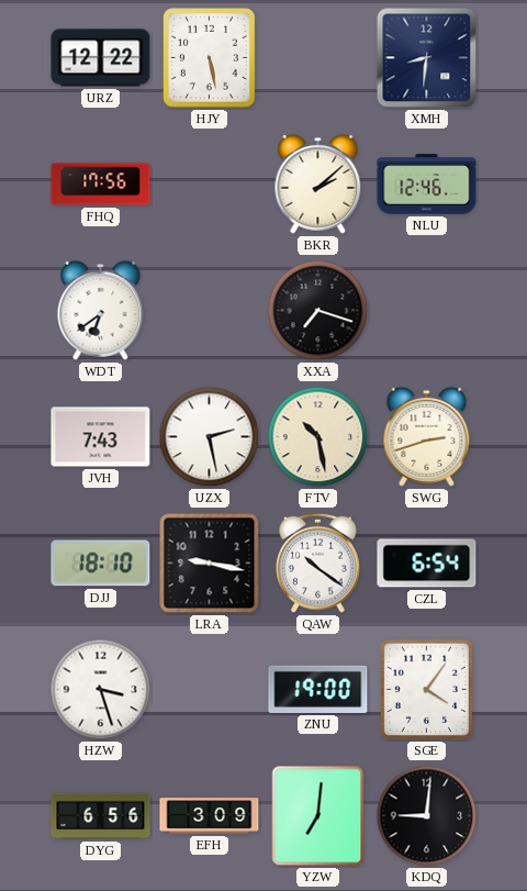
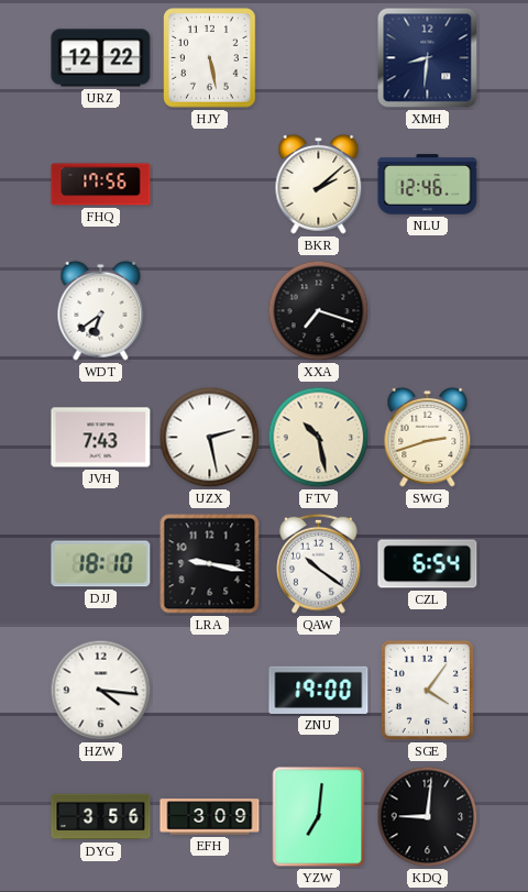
HZW: 3:27 -> 4:16
DYG: 6:56 -> 3:56
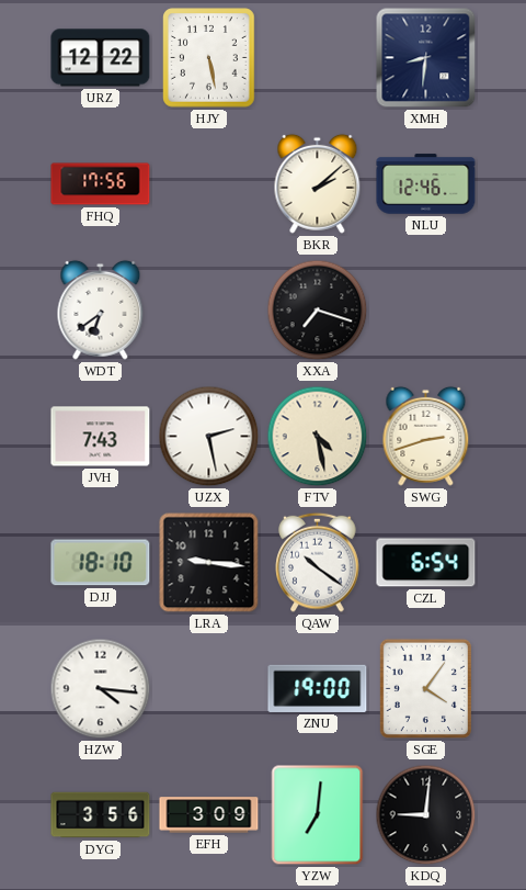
FTV: 10:28 -> 4:28
LRA: 9:17 -> 9:16
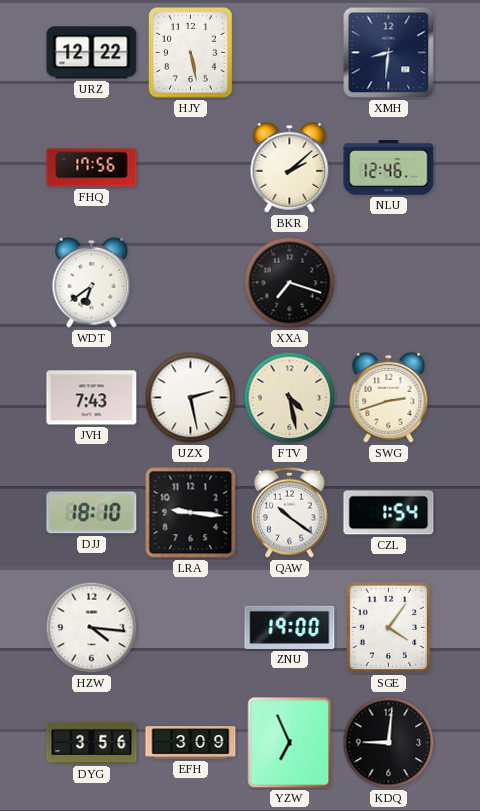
CZL: 6:54 -> 1:54
YZW: 7:01 -> 6:56
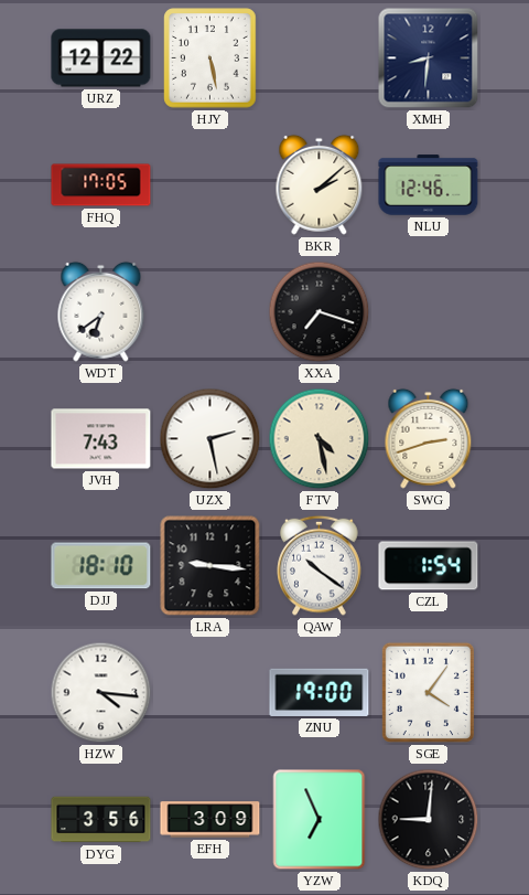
FHQ: 17:56 -> 17:05
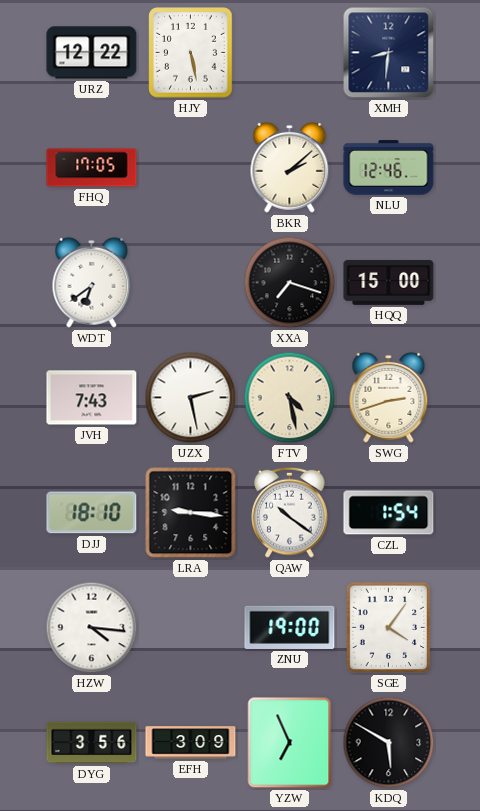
HQQ: none -> 15:00
KDQ: 9:01 -> 5:50
